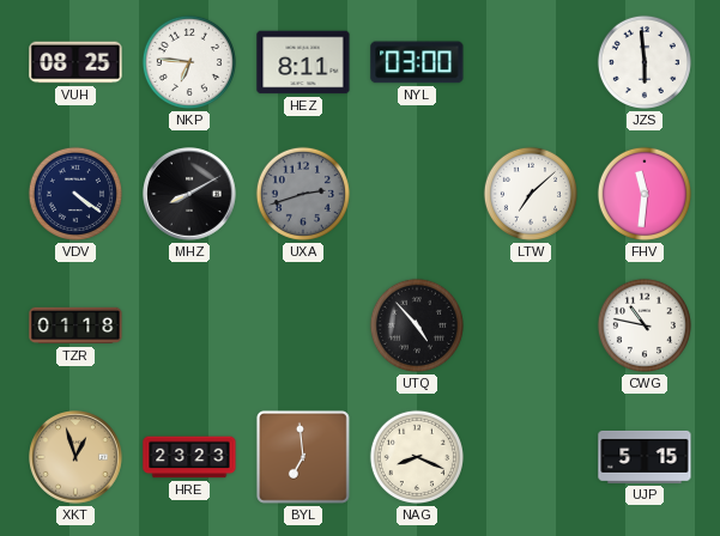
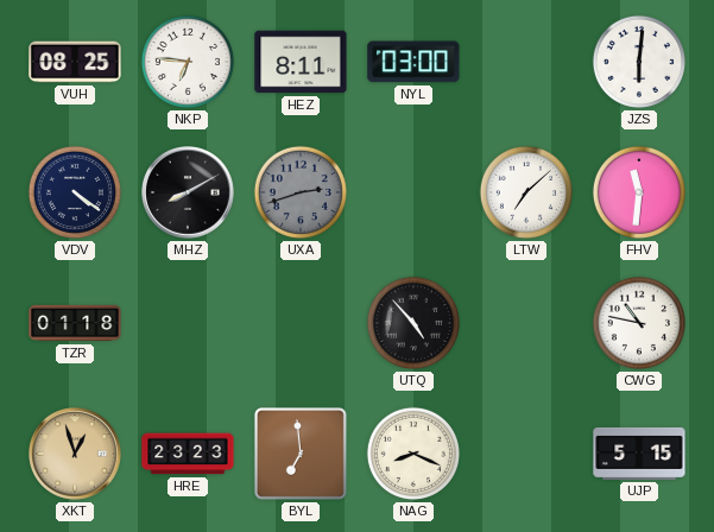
JZS: 5:59 -> 6:01
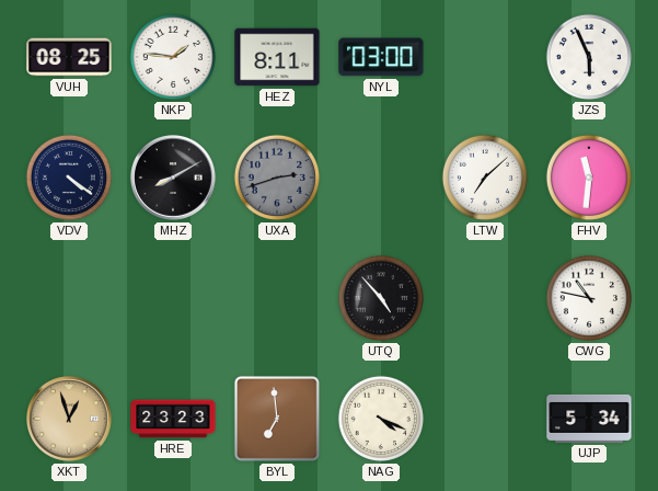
NKP: 6:46 -> 1:46
JZS: 6:01 -> 5:56
TZR: 01:18 -> none
NAG: 8:19 -> 4:19
UJP: 5:15 -> 5:34
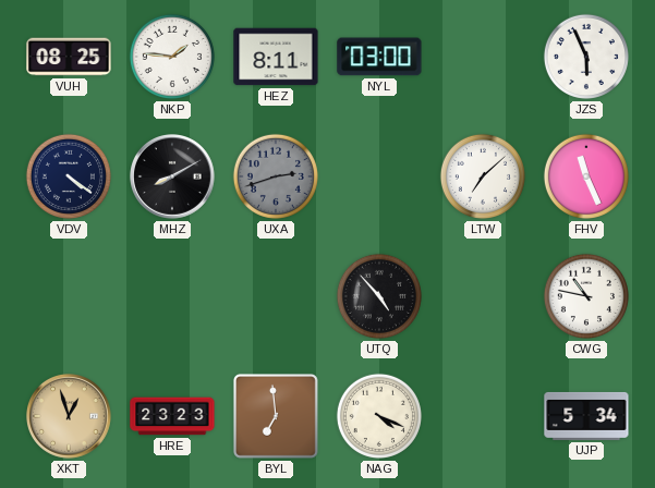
FHV: 11:31 -> 11:26
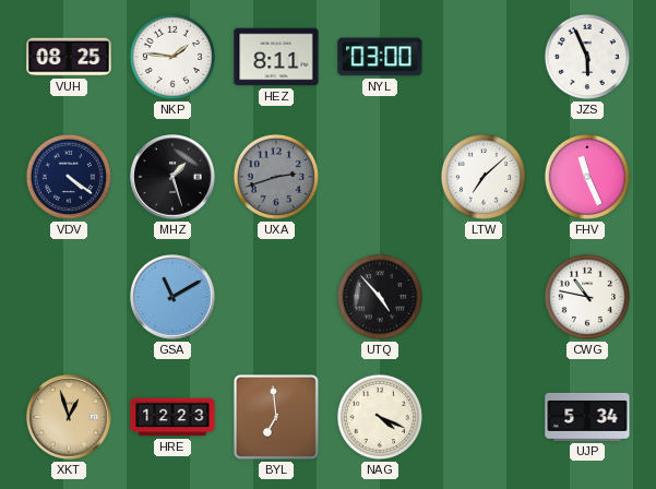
MHZ: 8:10 -> 1:27
GSA: none -> 11:10
HRE: 23:23 -> 12:23
